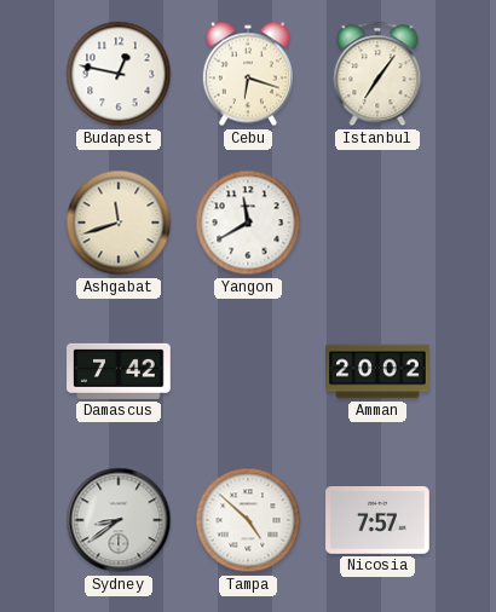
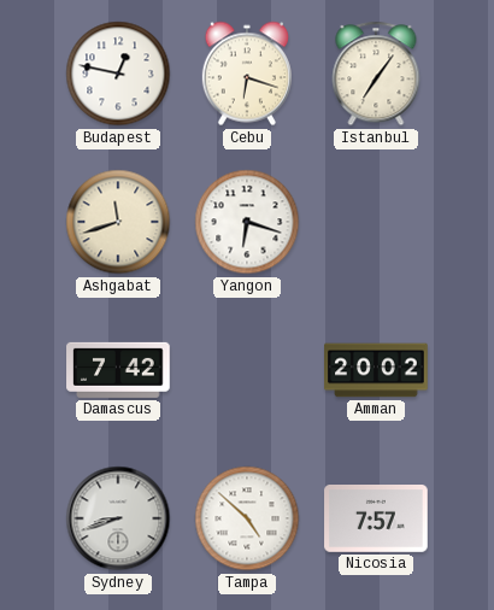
Yangon: 11:40 -> 6:18
Sydney: 8:39 -> 8:42
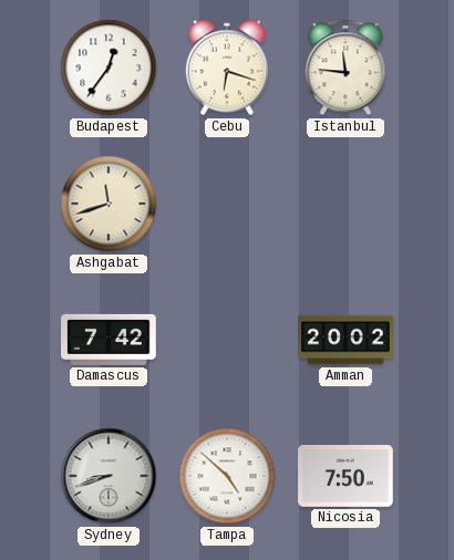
Budapest: 12:47 -> 12:36
Istanbul: 7:06 -> 11:46
Yangon: 6:18 -> none
Nicosia: 7:57 -> 7:50
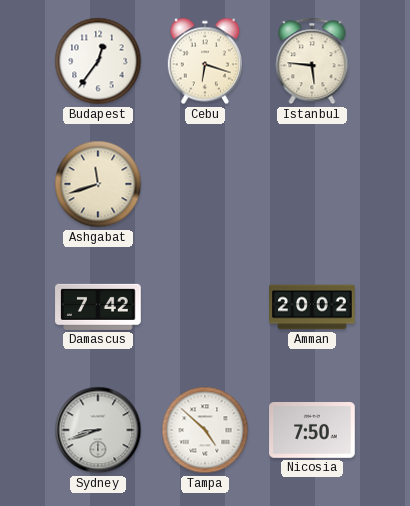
Istanbul: 11:46 -> 5:46
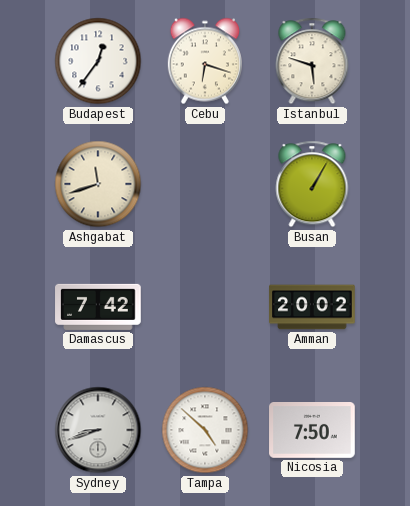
Istanbul: 5:46 -> 5:48
Busan: none -> 1:05
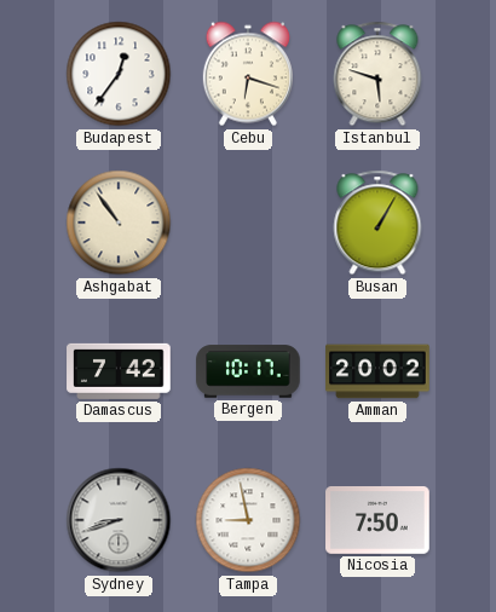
Ashgabat: 11:42 -> 10:54
Bergen: none -> 10:17
Tampa: 4:52 -> 8:58
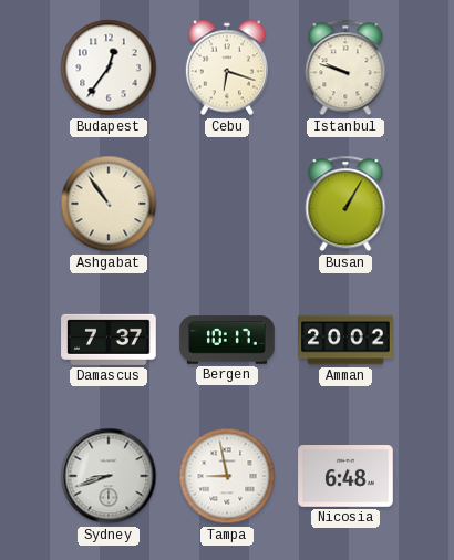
Istanbul: 5:48 -> 9:48
Damascus: 7:42 -> 7:37
Nicosia: 7:50 -> 6:48
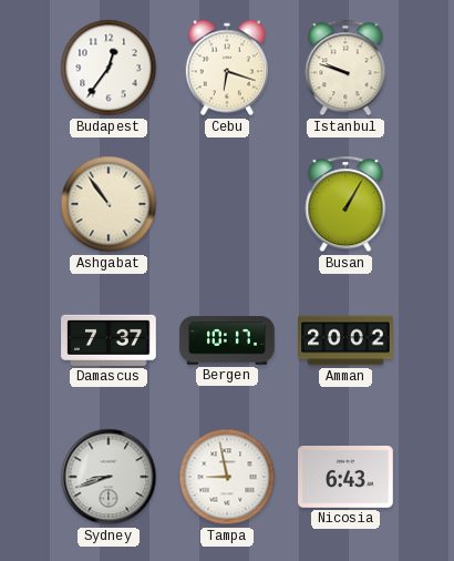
Nicosia: 6:48 -> 6:43
